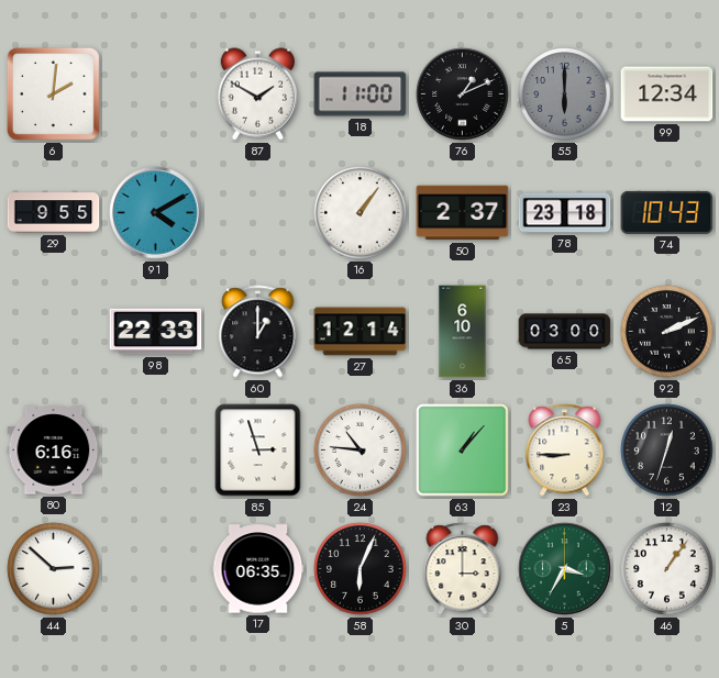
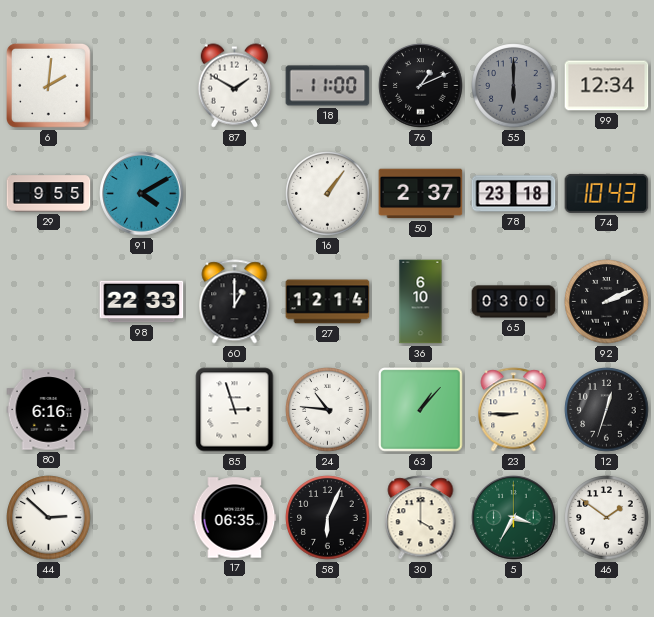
30: 3:00 -> 4:00
46: 1:06 -> 1:51
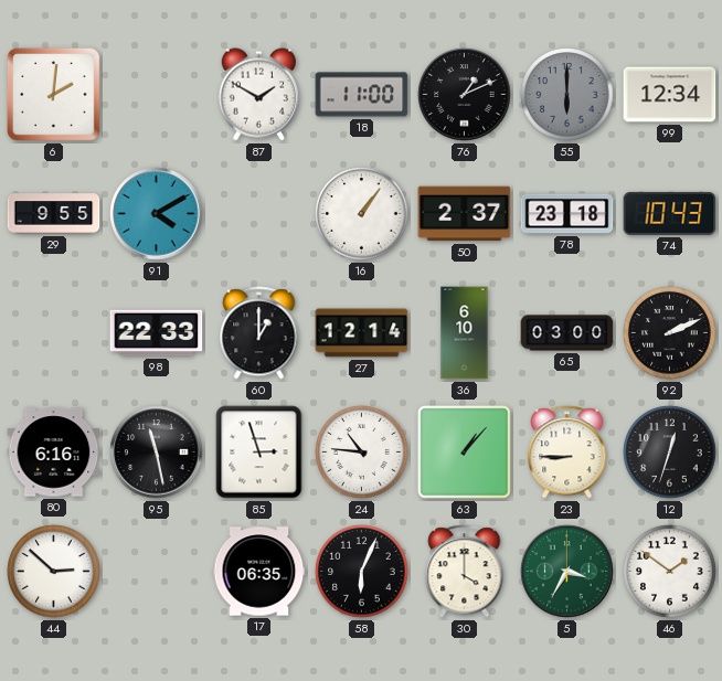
95: none -> 11:28
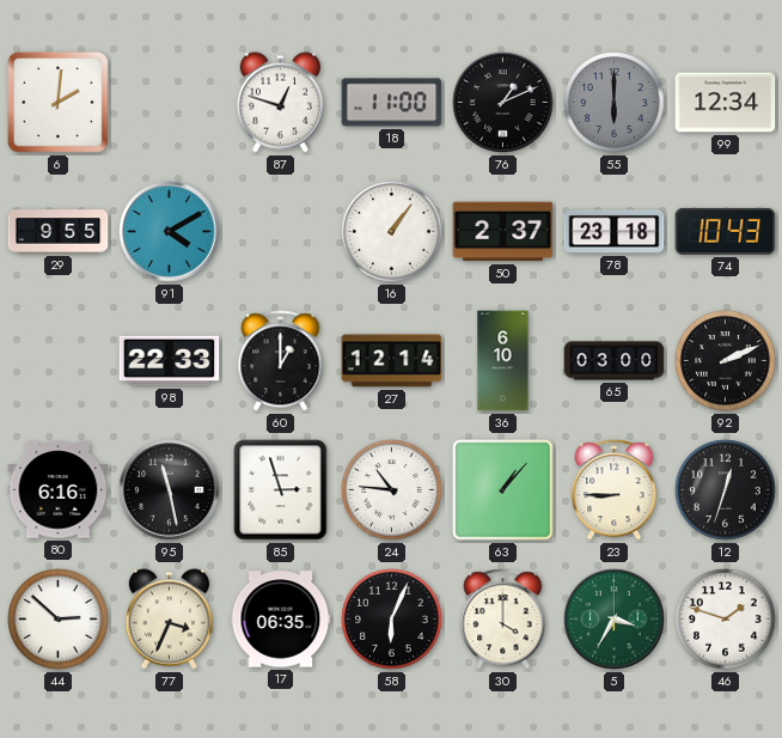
87: 1:50 -> 12:48
77: none -> 3:34
46: 1:51 -> 1:48
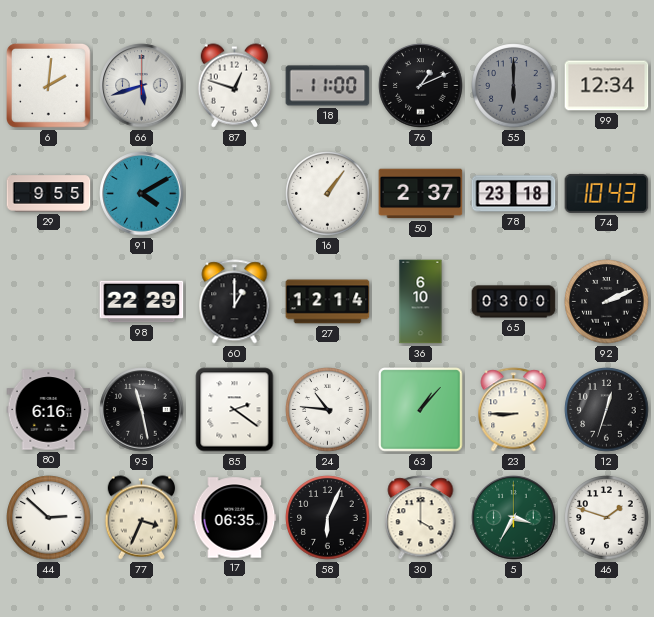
66: none -> 5:42
98: 22:33 -> 22:29
85: 2:57 -> 2:21
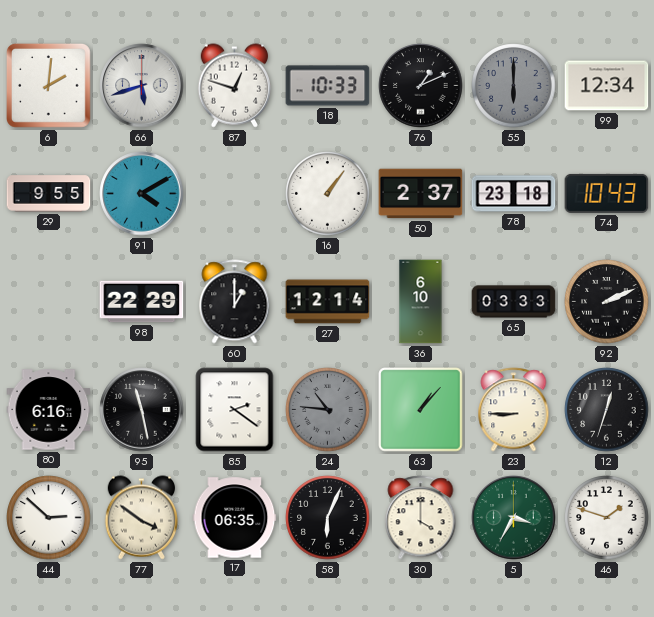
18: 11:00 -> 10:33
65: 03:00 -> 03:33
24 dial: white -> grey
77: 3:34 -> 3:51
